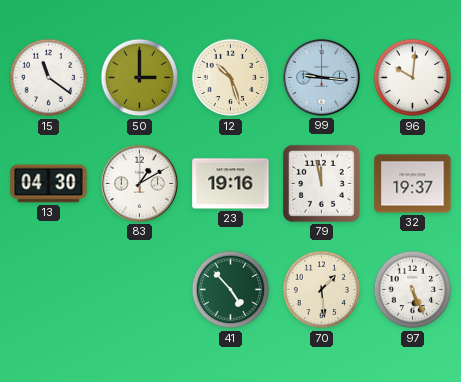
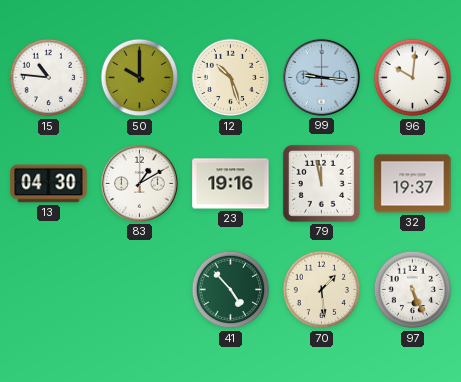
15: 11:21 -> 10:46
50: 3:00 -> 10:00
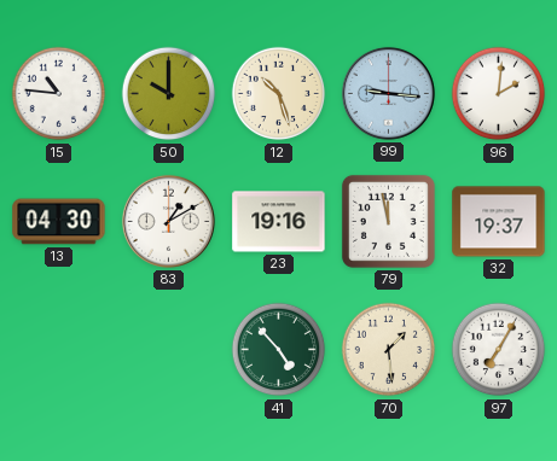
96: 10:01 -> 2:01
97: 5:26 -> 7:05
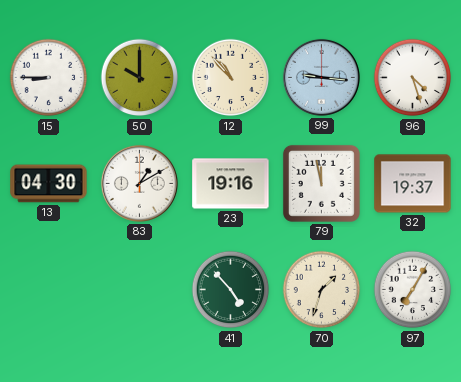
15: 10:46 -> 8:45
12: 10:27 -> 10:53
96: 2:01 -> 4:27
70: 1:29 -> 1:33
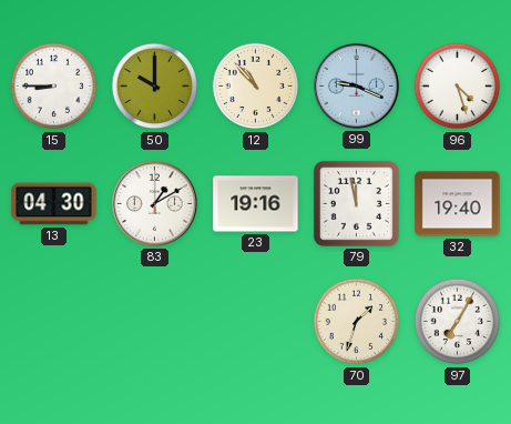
99: 9:16 -> 9:19
32: 19:37 -> 19:40
41: 4:53 -> none
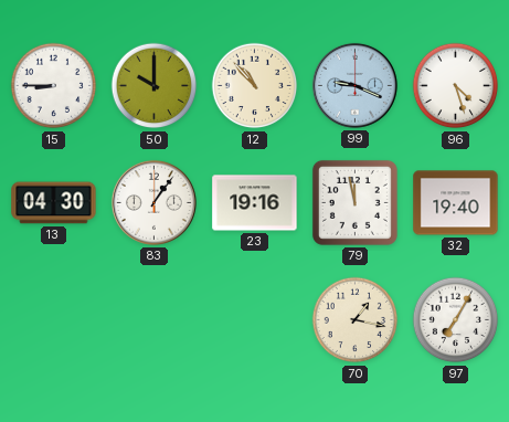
83: 1:10 -> 1:06
70: 1:33 -> 1:17
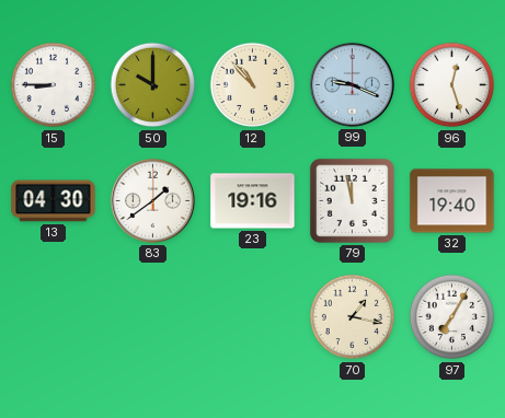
96: 4:27 -> 12:27
83: 1:06 -> 1:39
